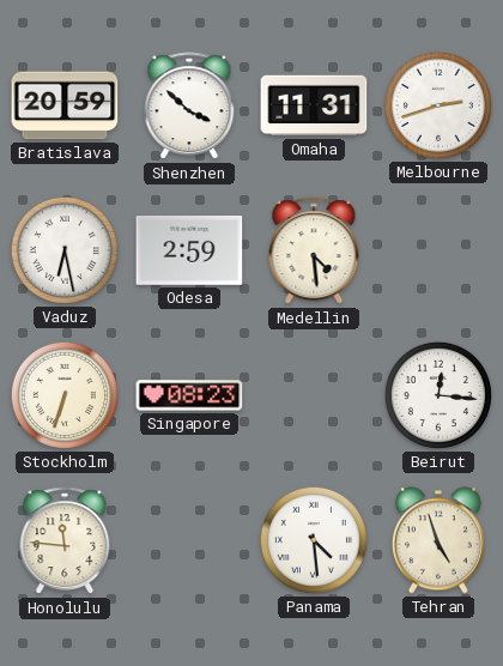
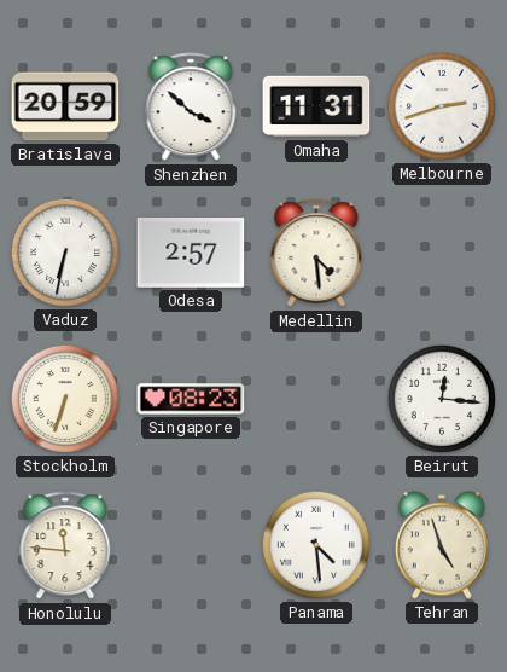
Vaduz: 6:28 -> 6:32
Odesa: 2:59 -> 2:57
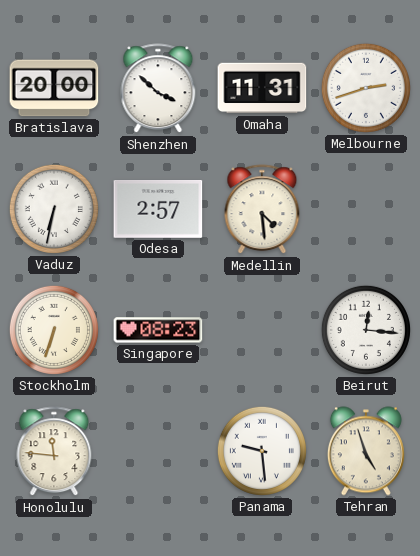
Bratislava: 20:59 -> 20:00
Panama: 4:29 -> 9:29
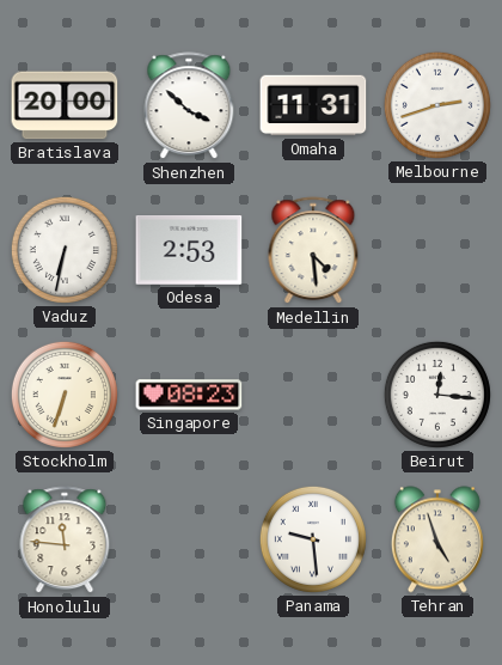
Odesa: 2:57 -> 2:53
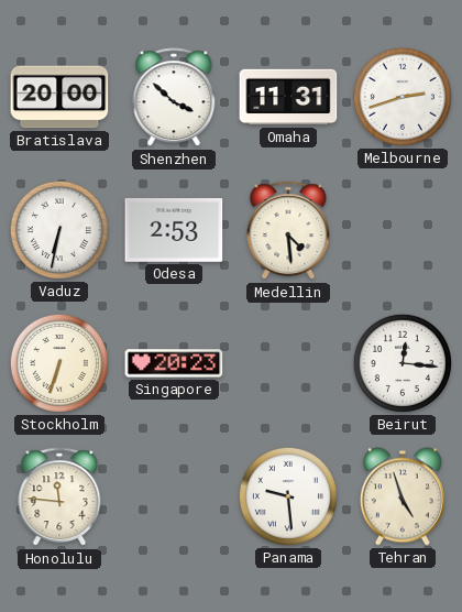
Singapore: 08:23 -> 20:23
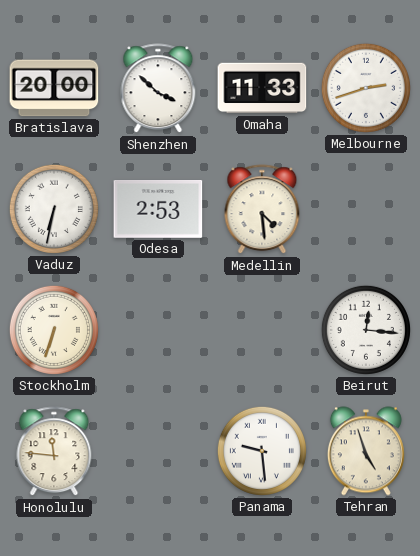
Omaha: 11:31 -> 11:33
Singapore: 20:23 -> none
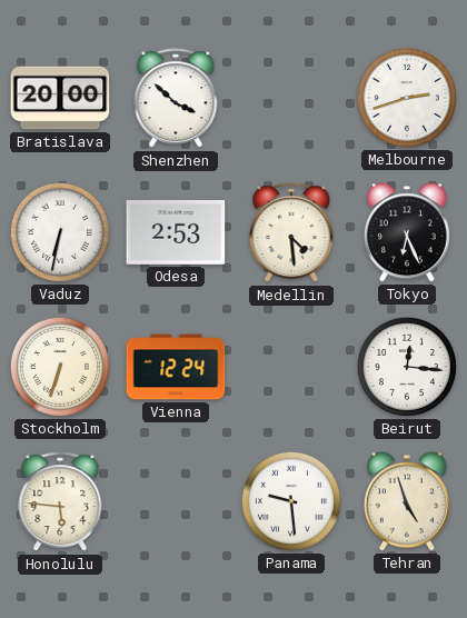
Omaha: 11:33 -> none
Tokyo: none -> 6:26
Vienna: none -> 12:24
Honolulu: 11:46 -> 5:46
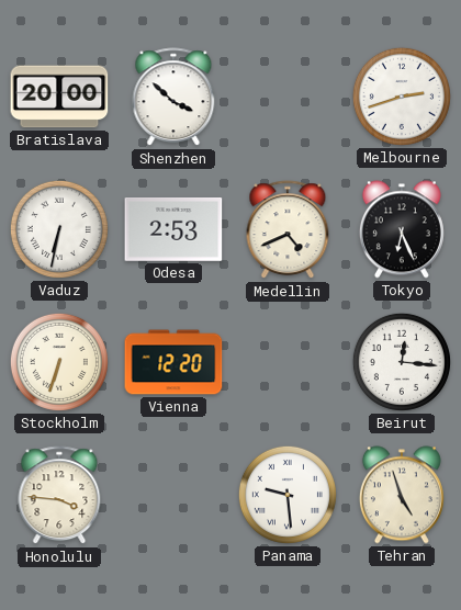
Medellin: 4:29 -> 4:41
Vienna: 12:24 -> 12:20
Honolulu: 5:46 -> 3:46
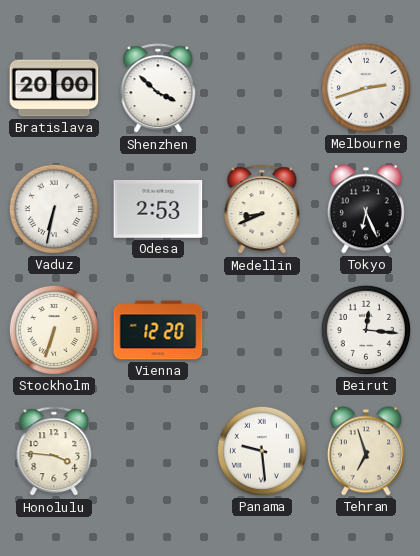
Medellin: 4:41 -> 8:41
Tehran: 4:57 -> 6:57
